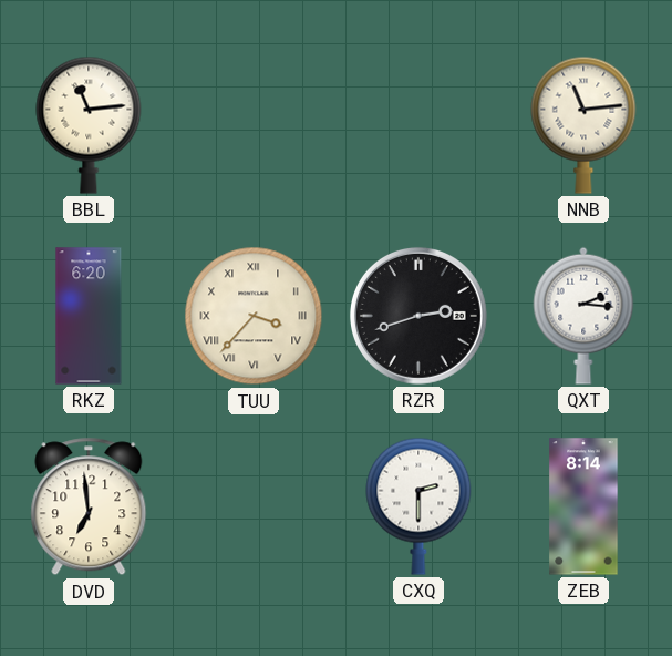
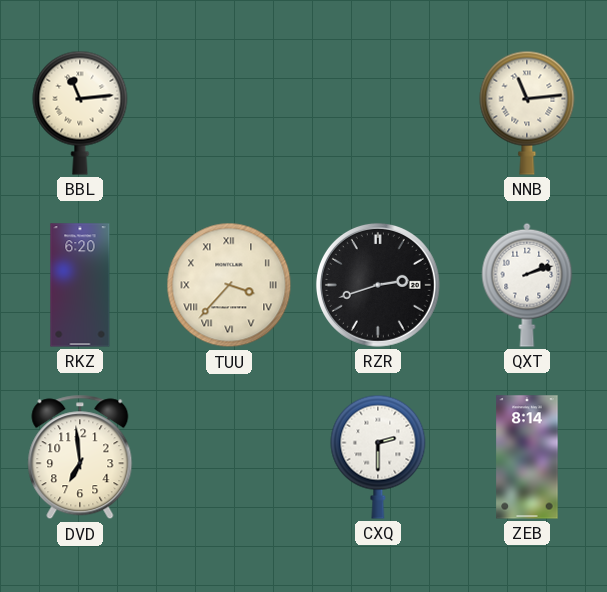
QXT: 2:16 -> 2:12
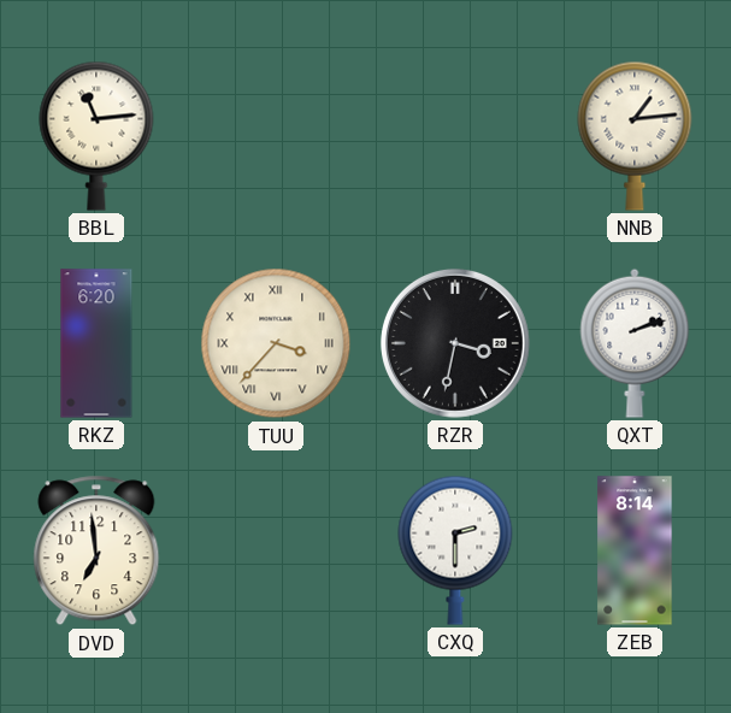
NNB: 11:14 -> 1:14
RZR: 2:42 -> 3:32
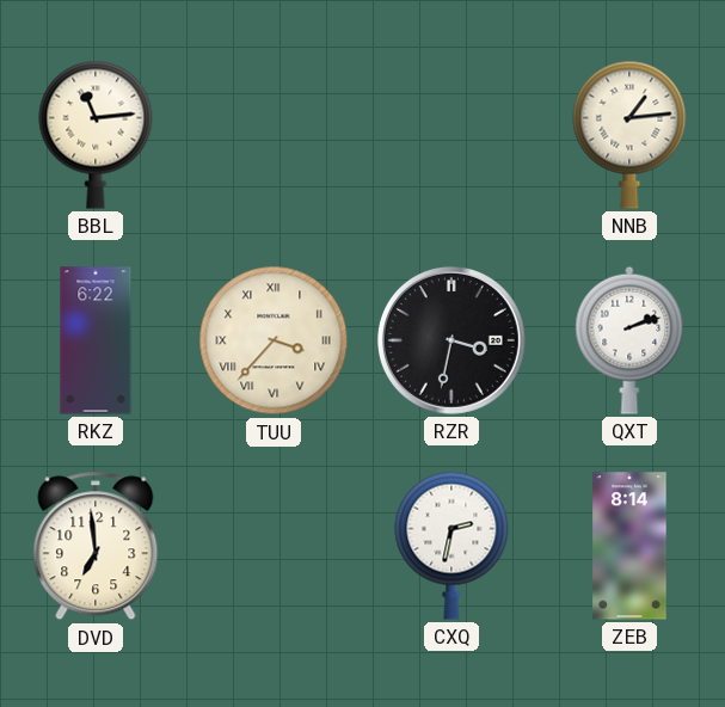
RKZ: 6:20 -> 6:22
CXQ: 2:30 -> 2:32
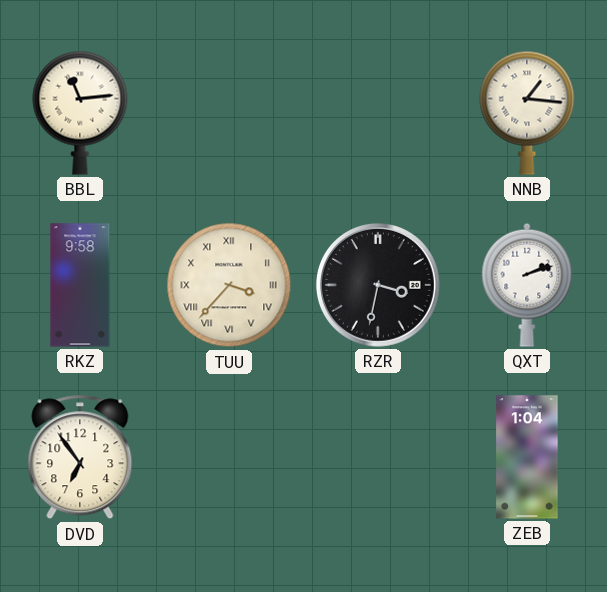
NNB: 1:14 -> 1:16
RKZ: 6:22 -> 9:58
DVD: 6:59 -> 6:54
CXQ: 2:32 -> none
ZEB: 8:14 -> 1:04
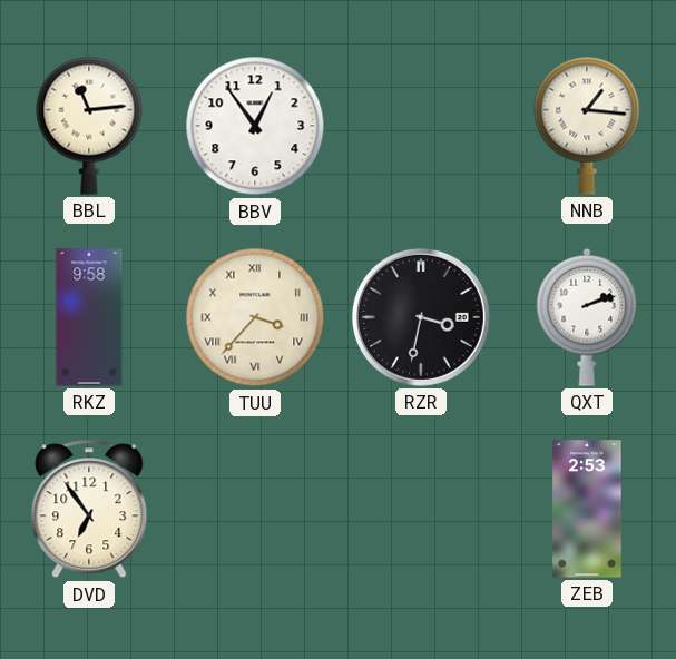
BBV: none -> 12:54
ZEB: 1:04 -> 2:53
